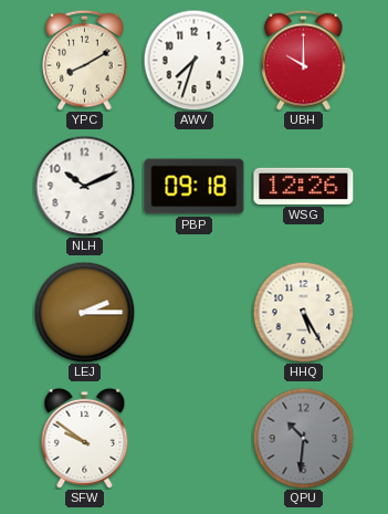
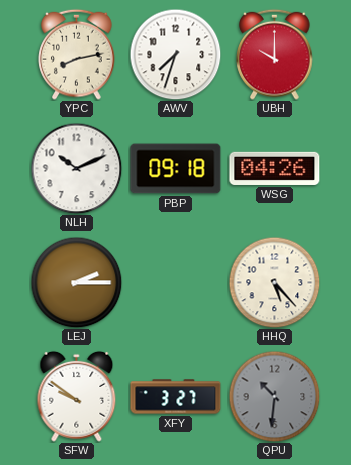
YPC: 8:10 -> 8:13
WSG: 12:26 -> 04:26
HHQ: 5:25 -> 5:23
XFY: none -> 3:27
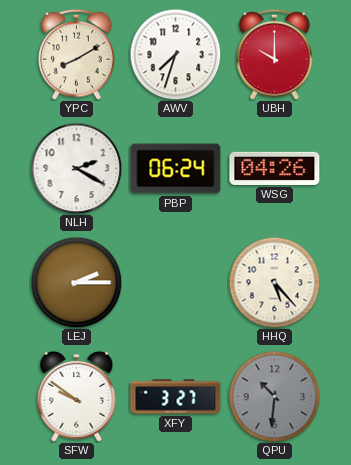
YPC: 8:13 -> 8:10
NLH: 10:11 -> 2:20
PBP: 09:18 -> 06:24
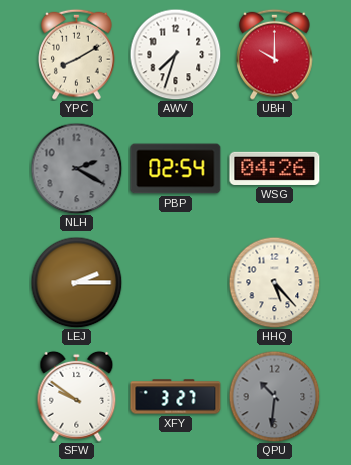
NLH dial: white -> grey
PBP: 06:24 -> 02:54
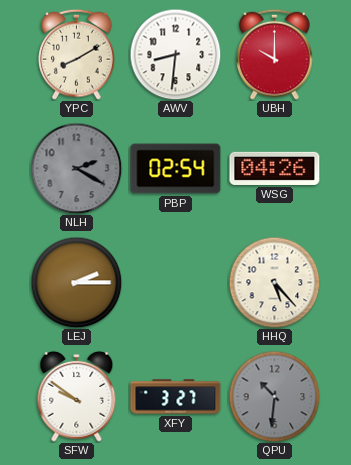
AWV: 7:33 -> 8:31
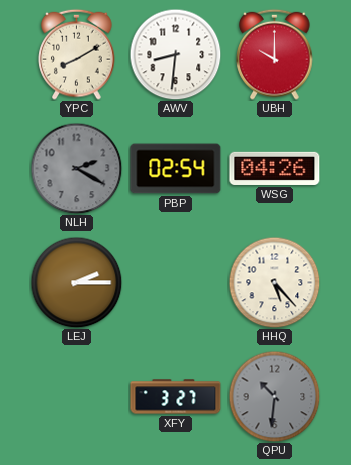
SFW: 9:51 -> none
